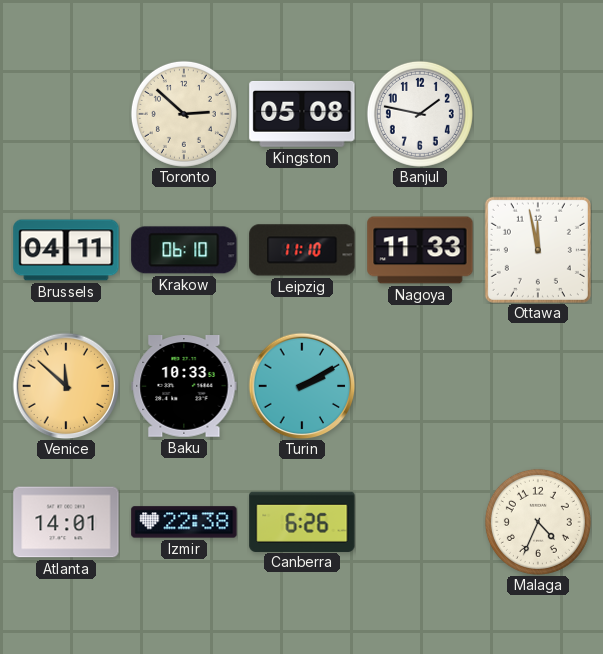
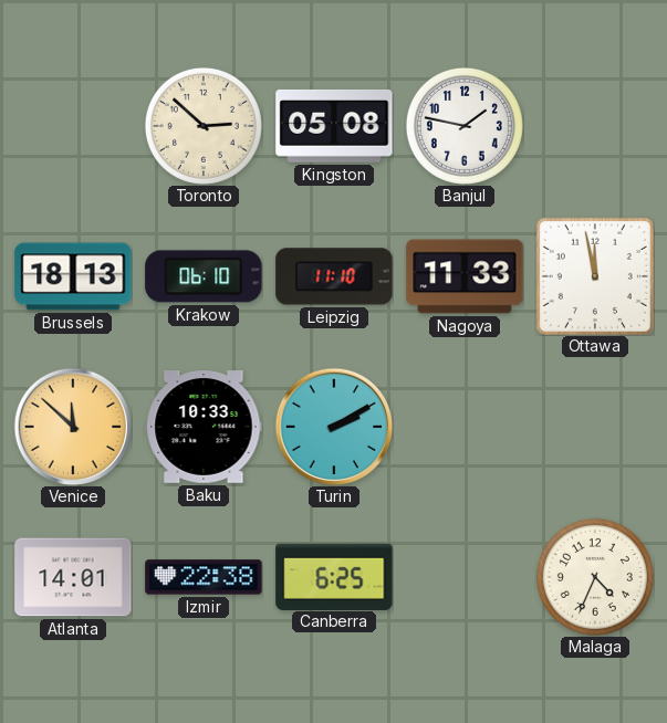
Brussels: 04:11 -> 18:13
Canberra: 6:26 -> 6:25
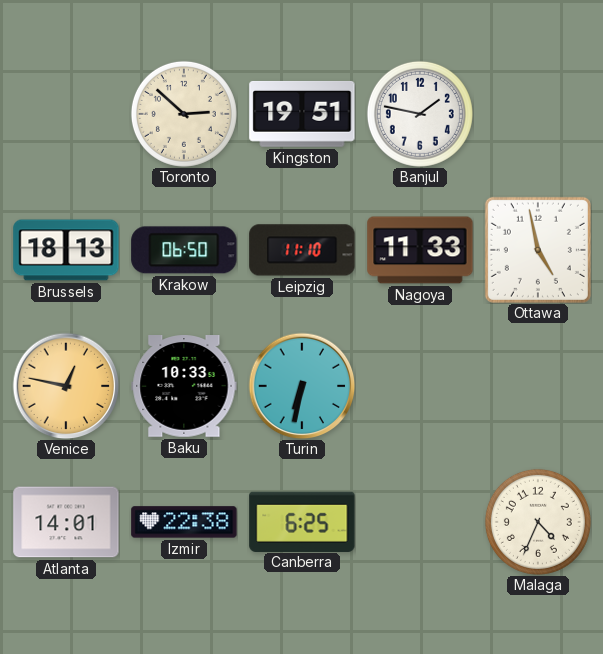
Kingston: 05:08 -> 19:51
Krakow: 06:10 -> 06:50
Ottawa: 11:58 -> 4:58
Venice: 11:52 -> 12:47
Turin: 2:10 -> 6:32
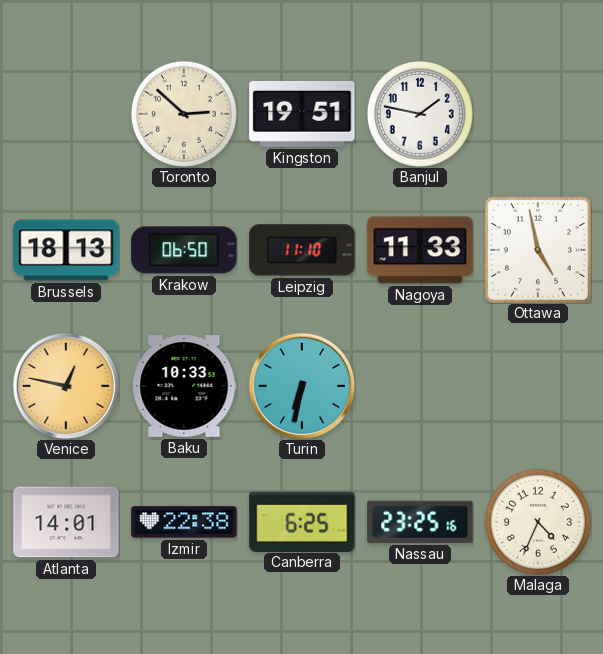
Nassau: none -> 23:25
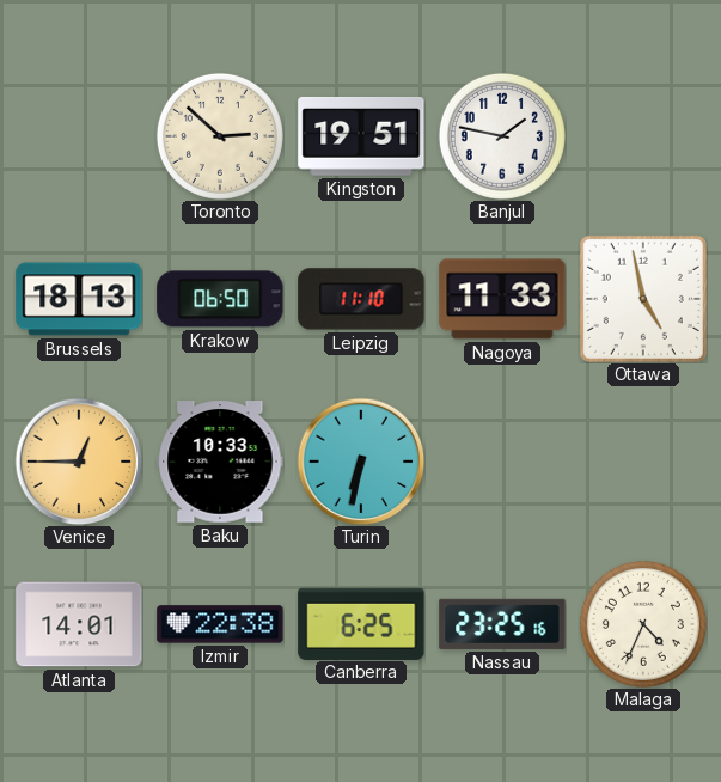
Venice: 12:47 -> 12:45
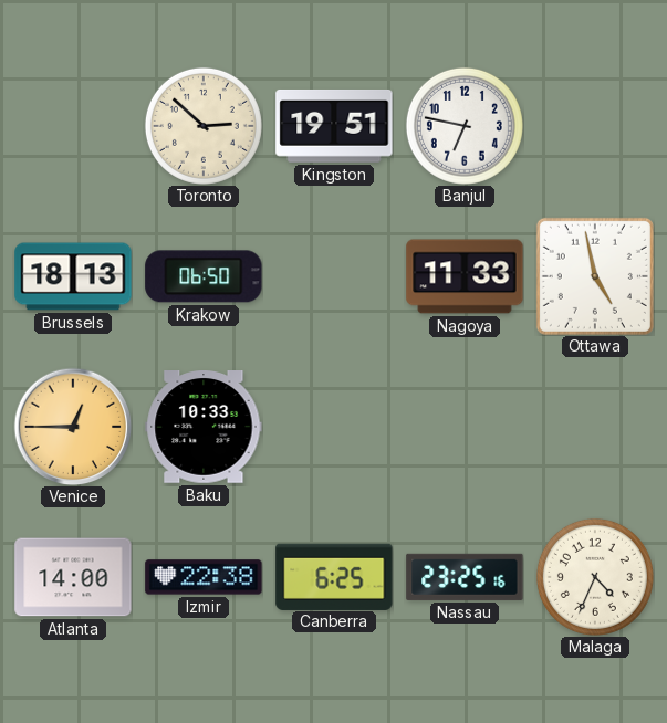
Banjul: 1:47 -> 6:47
Leipzig: 11:10 -> none
Turin: 6:32 -> none
Atlanta: 14:01 -> 14:00
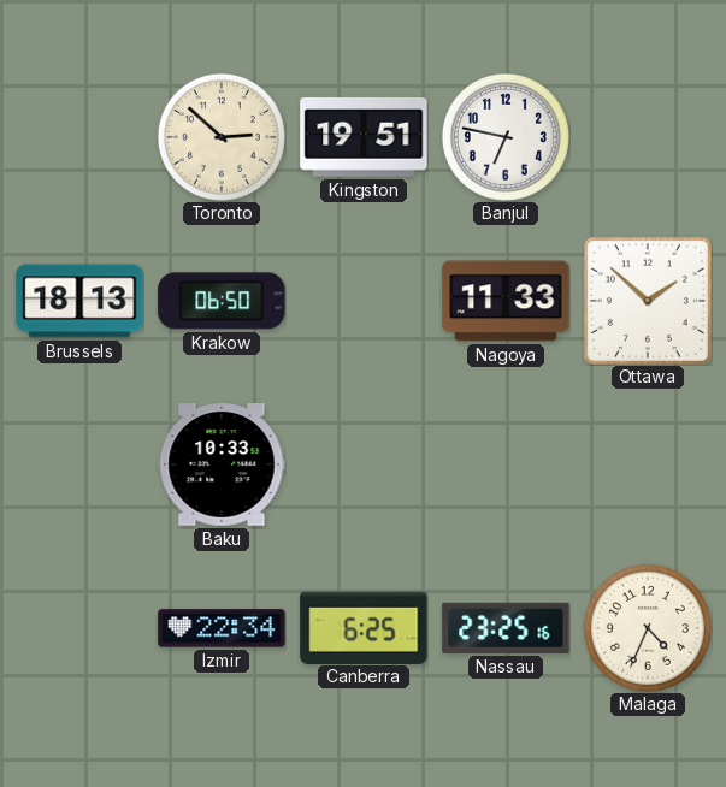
Ottawa: 4:58 -> 1:52
Venice: 12:45 -> none
Atlanta: 14:00 -> none
Izmir: 22:38 -> 22:34
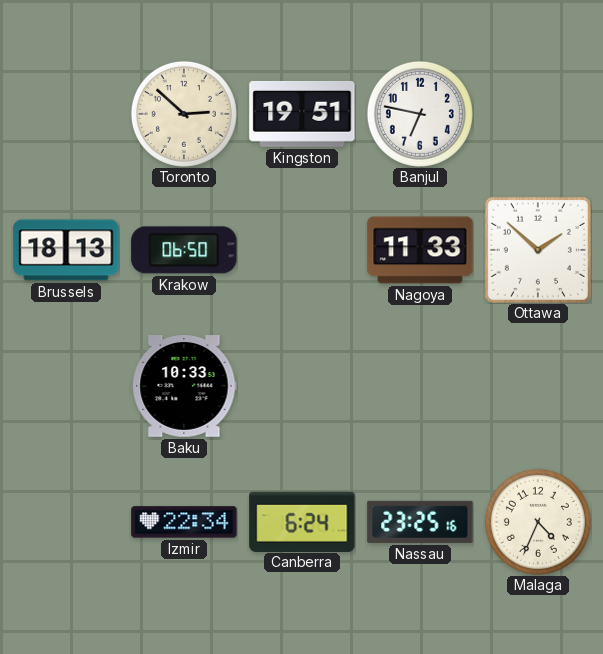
Canberra: 6:25 -> 6:24
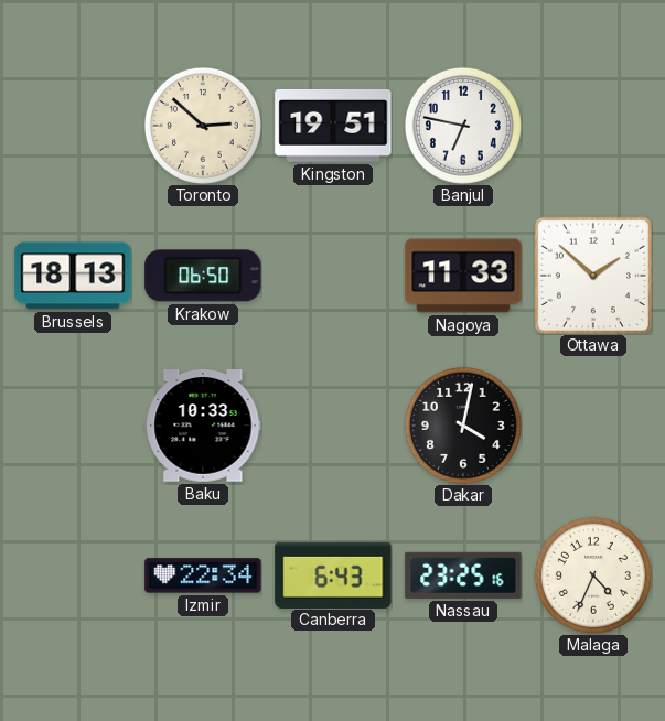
Dakar: none -> 4:02
Canberra: 6:24 -> 6:43
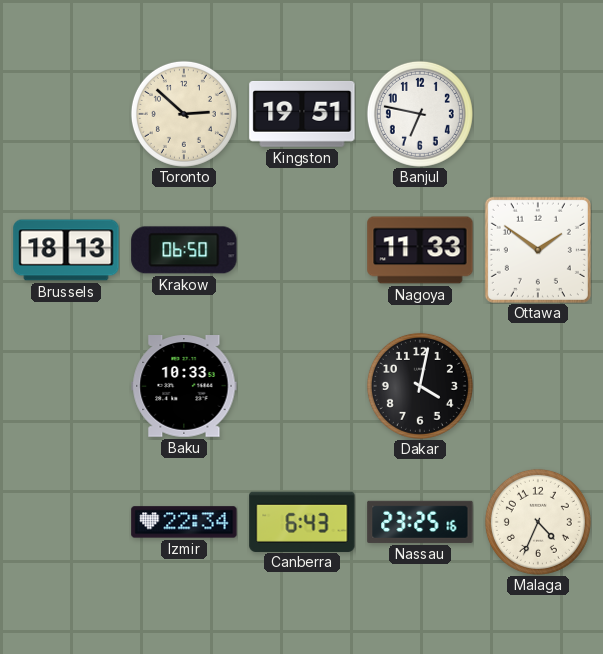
Ottawa: 1:52 -> 1:51
